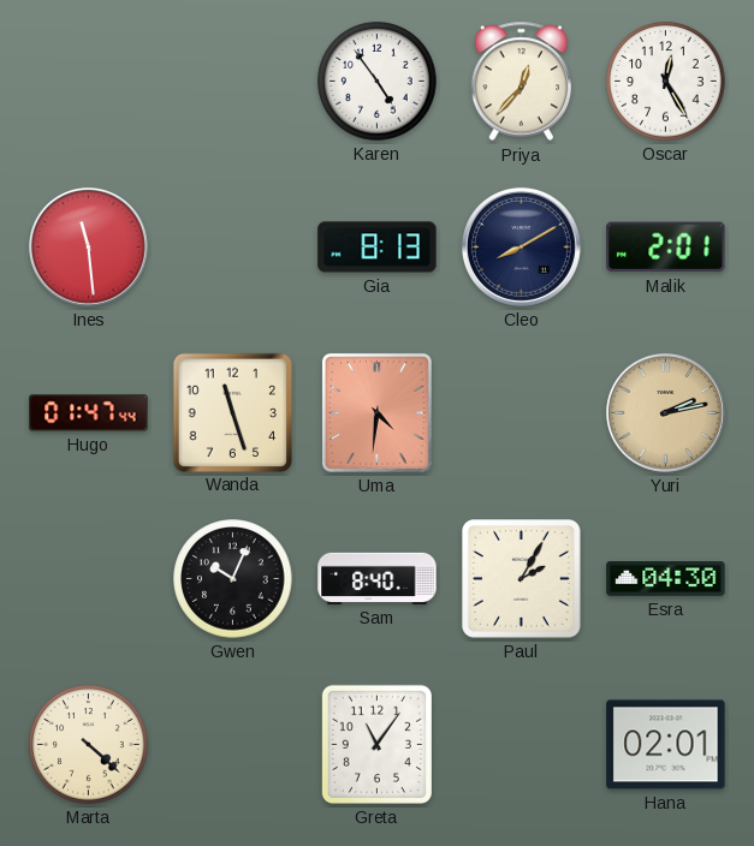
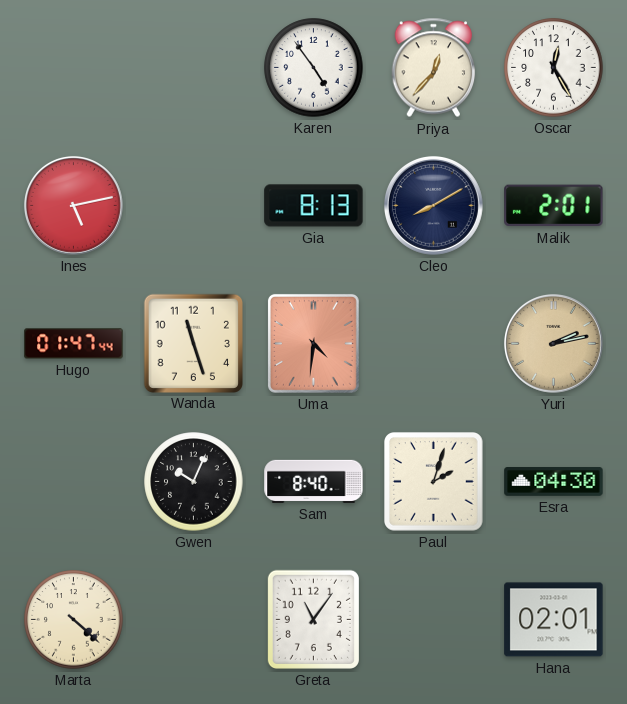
Ines: 11:29 -> 5:13
Paul: 2:05 -> 2:03
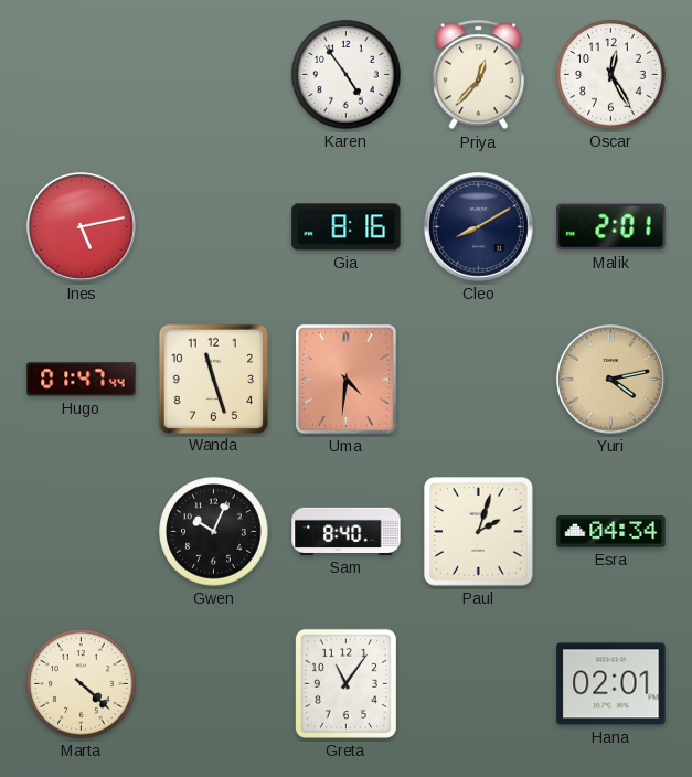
Gia: 8:13 -> 8:16
Yuri: 2:13 -> 4:13
Esra: 04:30 -> 04:34
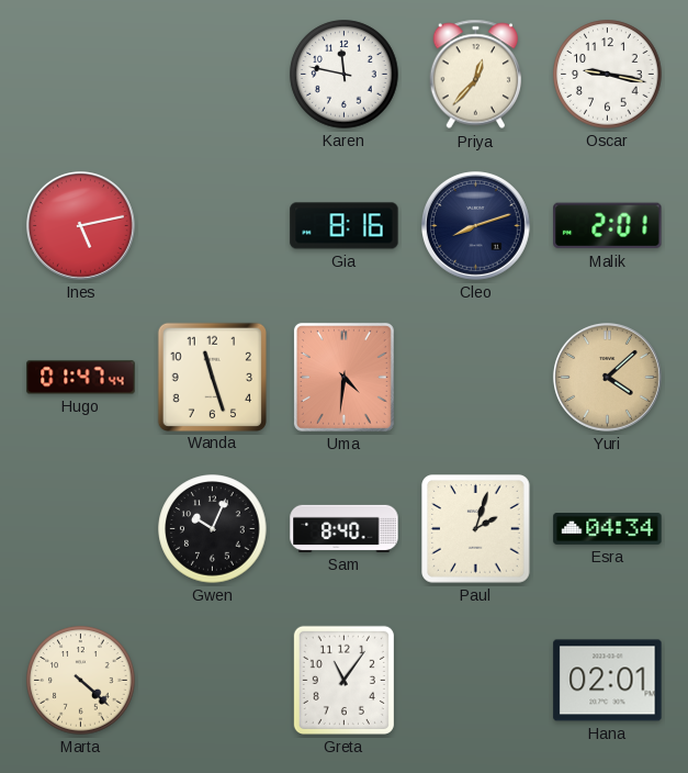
Karen: 4:54 -> 11:47
Oscar: 12:25 -> 9:17
Cleo: 8:10 -> 8:12
Yuri: 4:13 -> 4:08
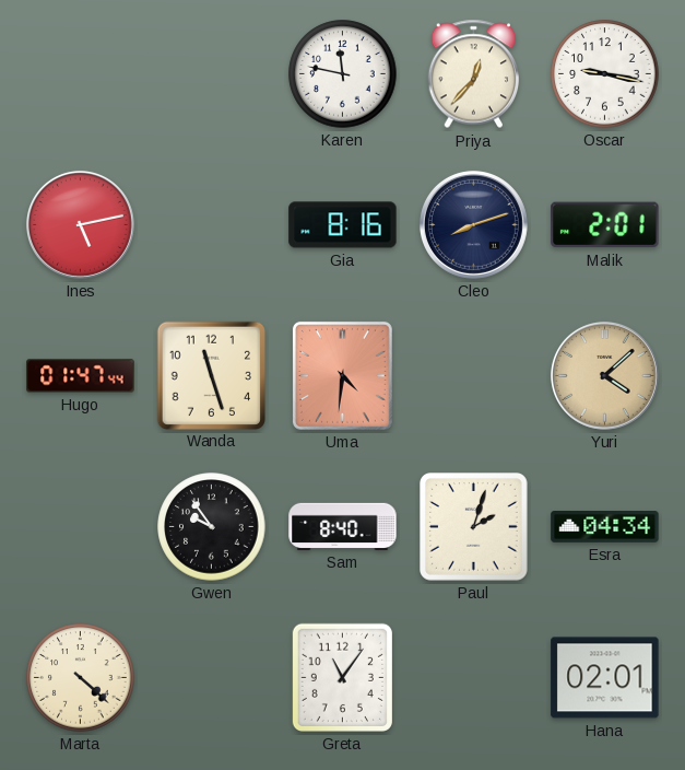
Gwen: 10:04 -> 9:54
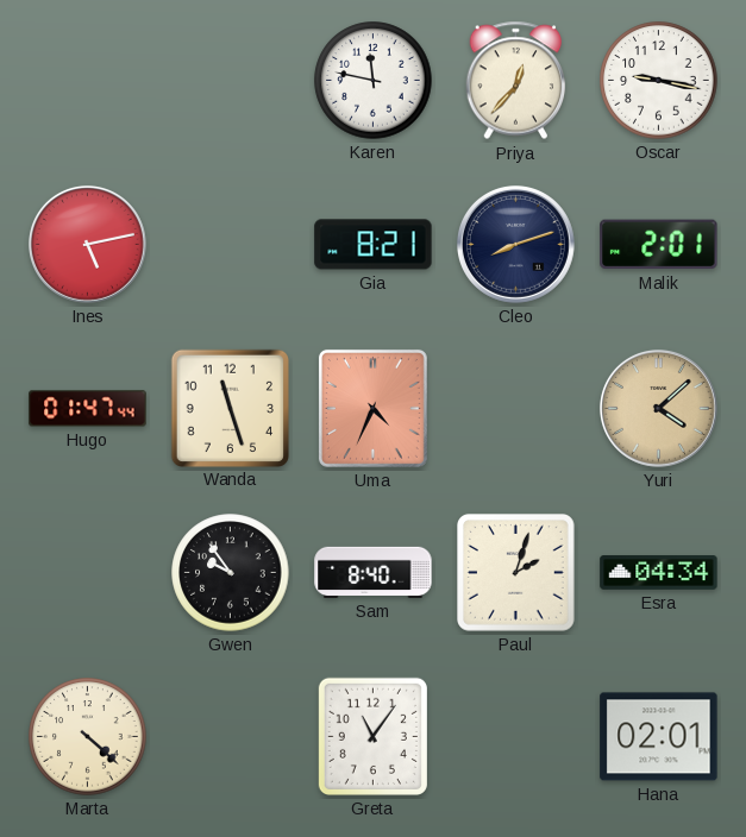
Gia: 8:16 -> 8:21
Uma: 4:31 -> 4:34
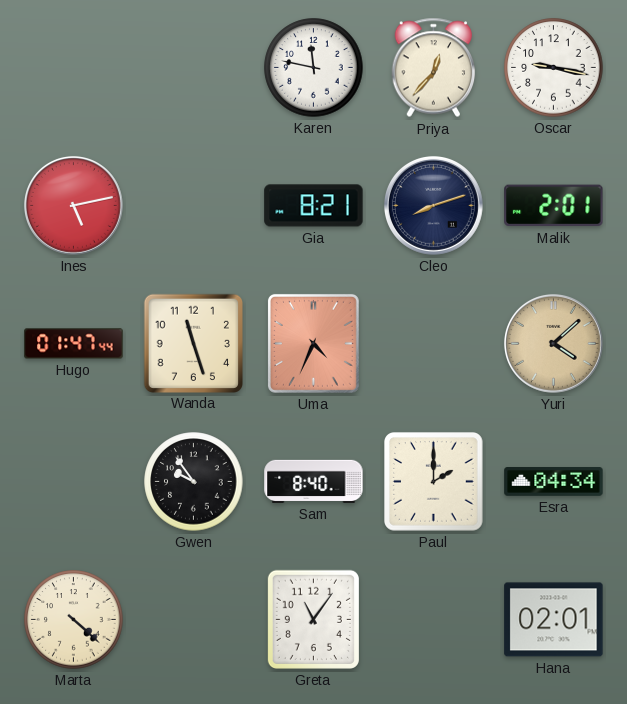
Paul: 2:03 -> 2:00
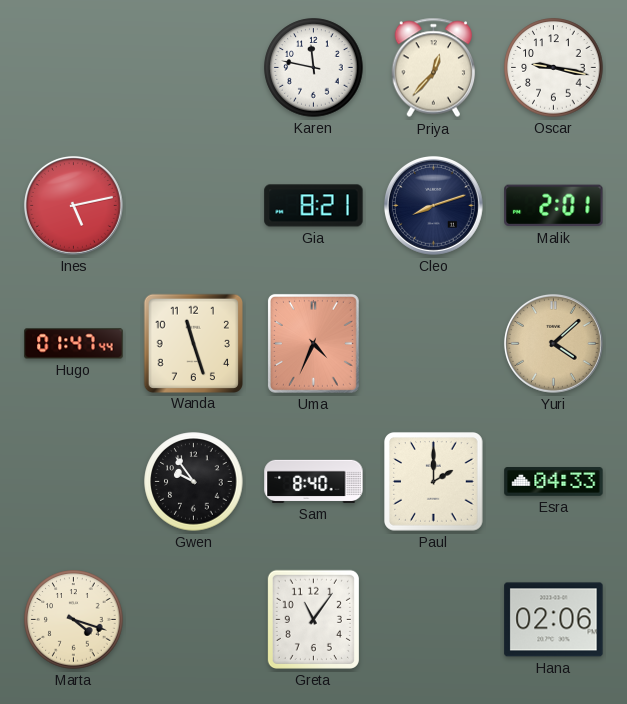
Esra: 04:34 -> 04:33
Marta: 4:22 -> 4:18
Hana: 02:01 -> 02:06
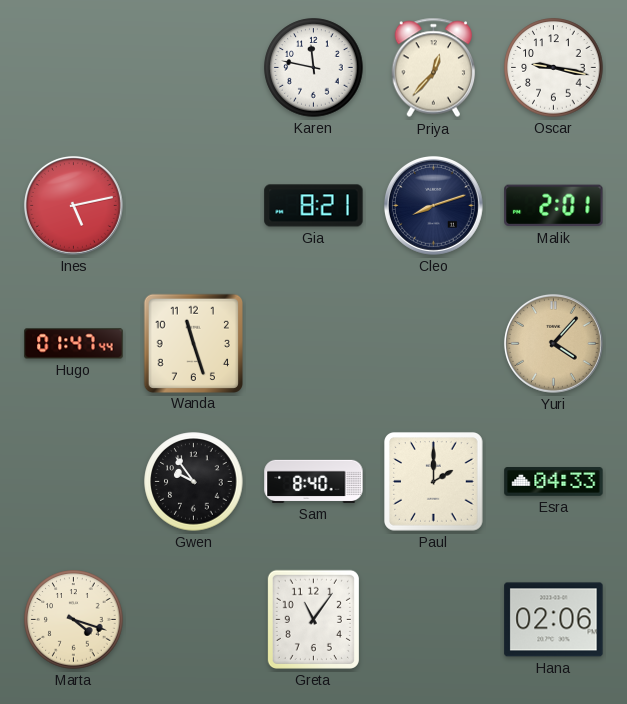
Uma: 4:34 -> none
Yuri: 4:08 -> 4:07
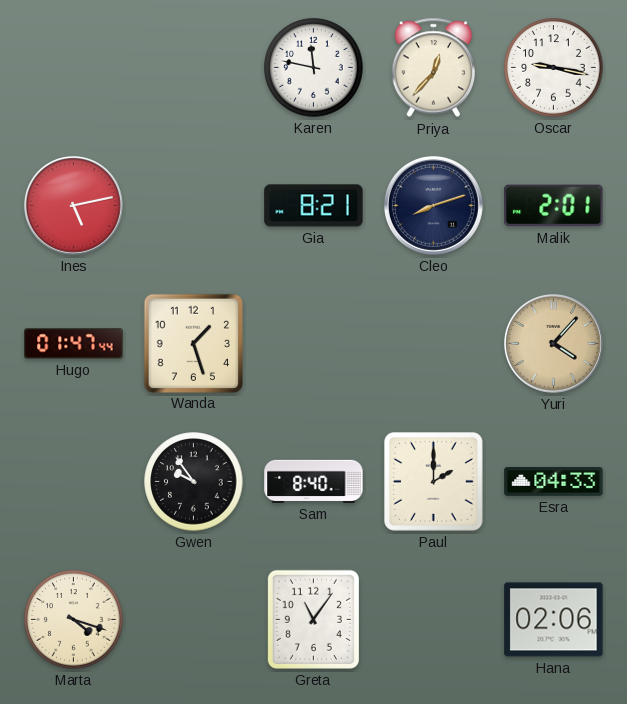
Wanda: 11:27 -> 1:27
